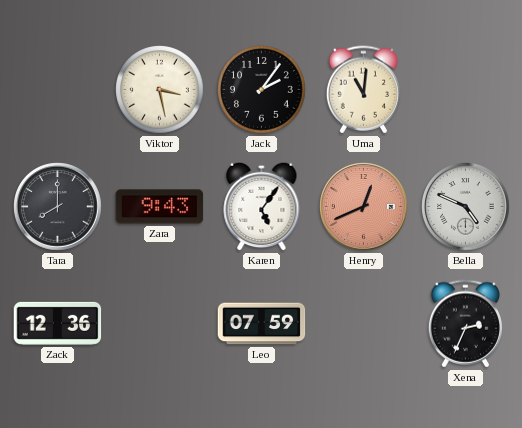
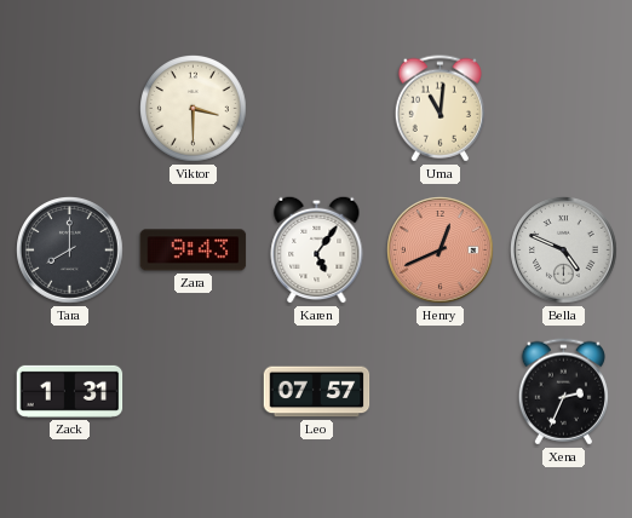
Viktor: 3:28 -> 3:30
Jack: 2:06 -> none
Zack: 12:36 -> 1:31
Leo: 07:59 -> 07:57
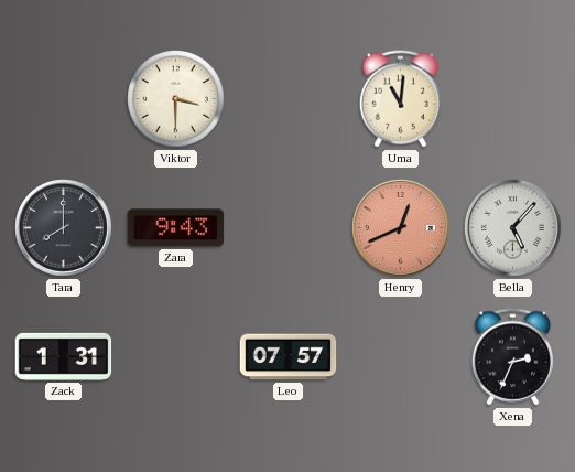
Karen: 5:06 -> none
Bella: 4:49 -> 5:07
